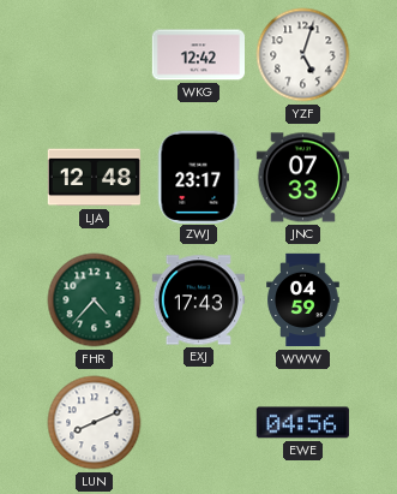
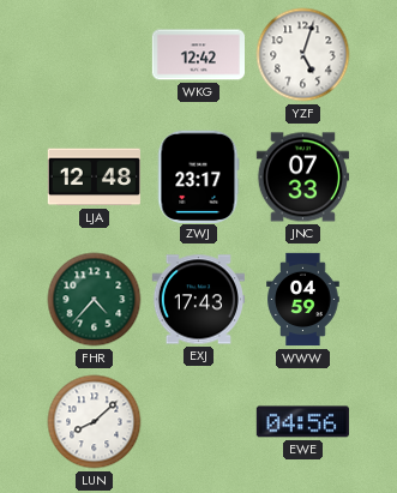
LUN: 8:11 -> 8:08
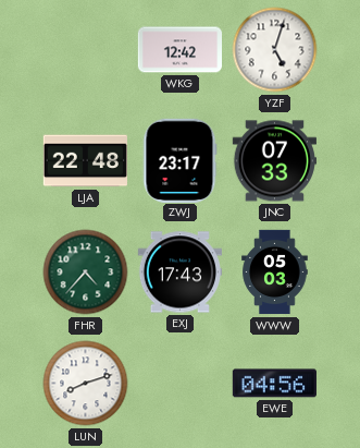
LJA: 12:48 -> 22:48
WWW: 04:59 -> 05:03
LUN: 8:08 -> 8:12
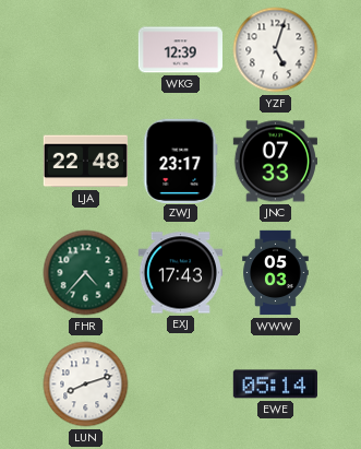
WKG: 12:42 -> 12:39
EWE: 04:56 -> 05:14
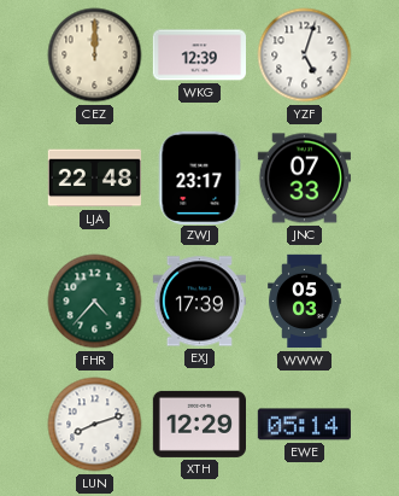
CEZ: none -> 12:00
EXJ: 17:43 -> 17:39
XTH: none -> 12:29
